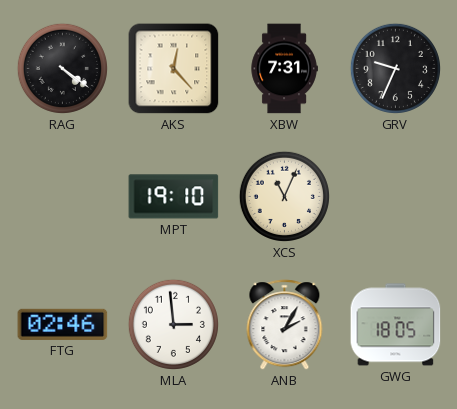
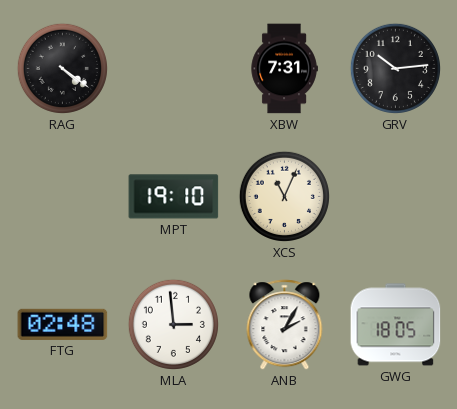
AKS: 12:23 -> none
GRV: 9:34 -> 10:14
FTG: 02:46 -> 02:48
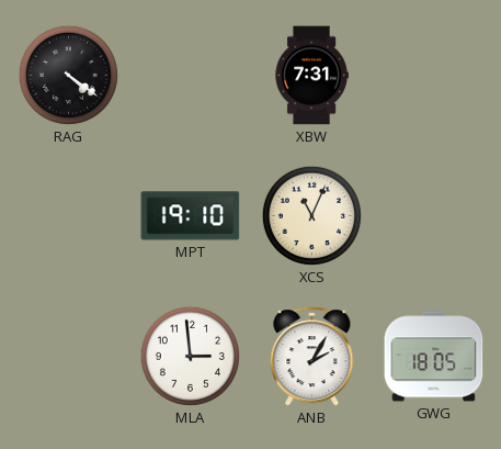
GRV: 10:14 -> none
FTG: 02:48 -> none
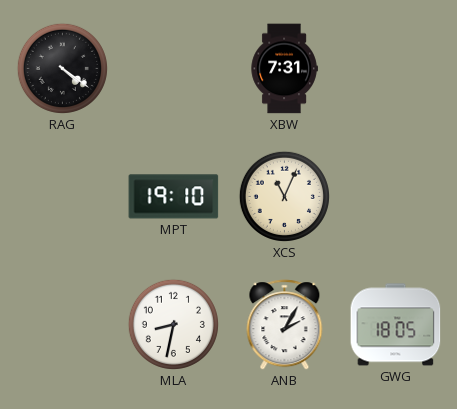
MLA: 2:59 -> 8:32
